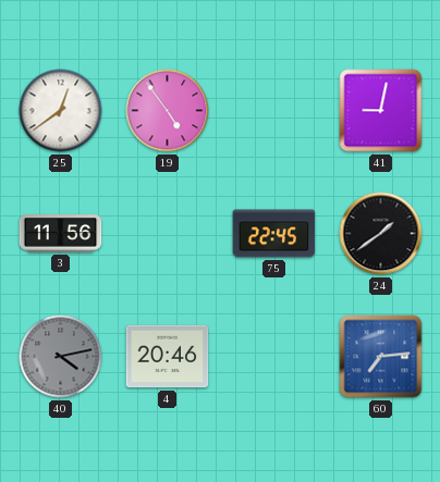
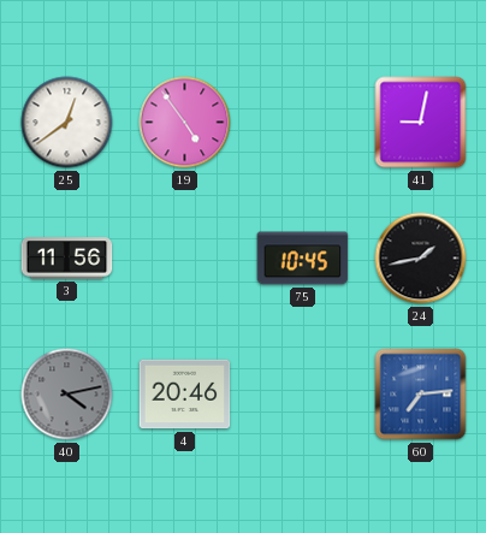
75: 22:45 -> 10:45
24: 1:39 -> 1:43
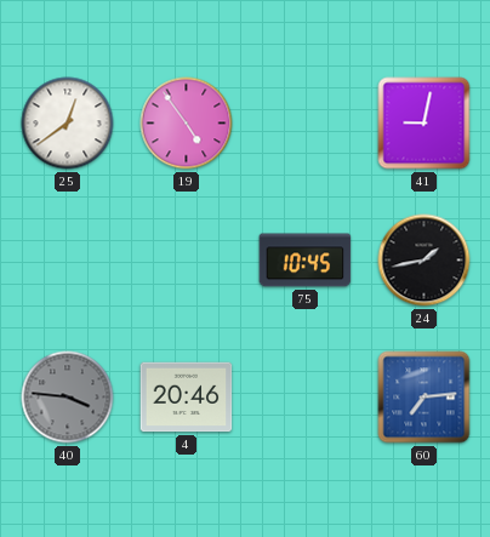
3: 11:56 -> none
40: 4:13 -> 3:46
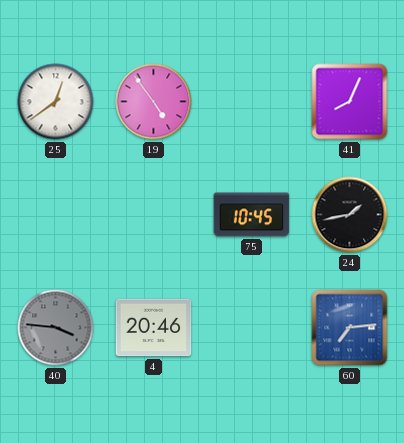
41: 9:02 -> 8:04
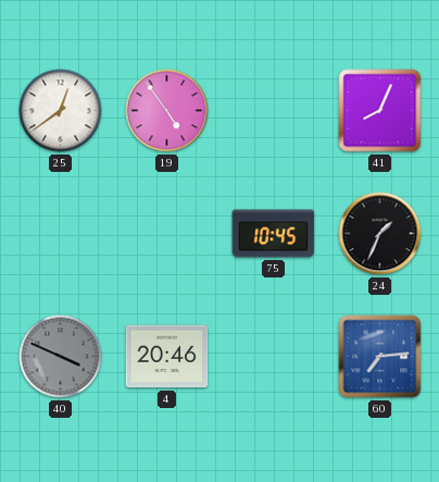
24: 1:43 -> 1:34
40: 3:46 -> 3:49
